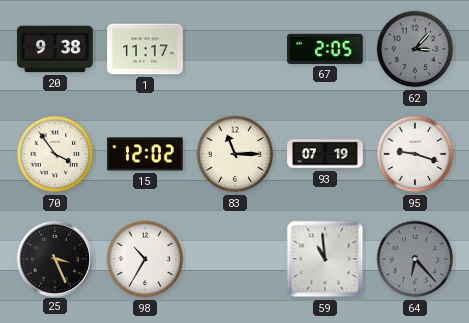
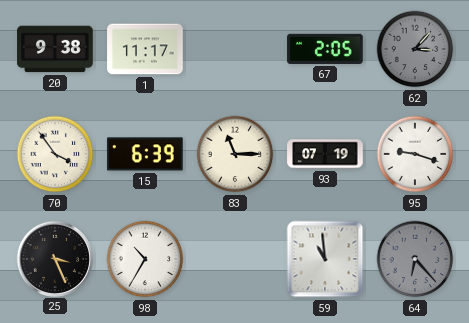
15: 12:02 -> 6:39
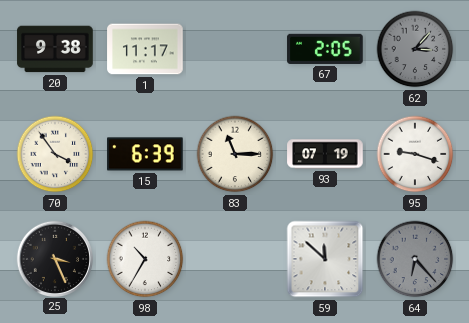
59: 10:59 -> 11:52
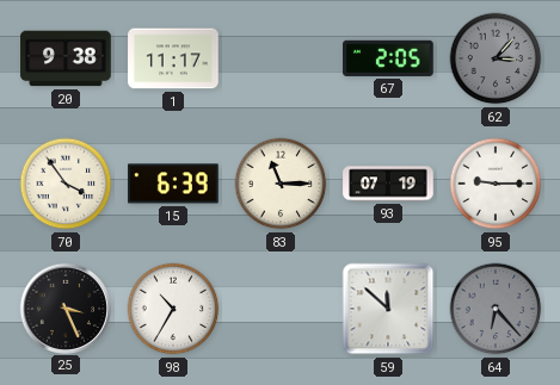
95: 9:18 -> 9:15
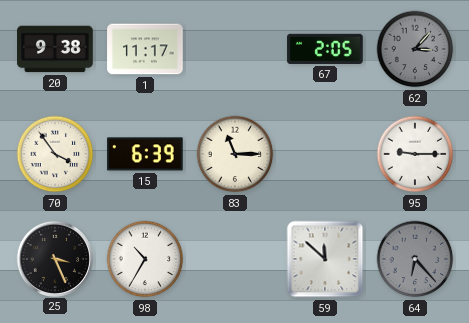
93: 07:19 -> none
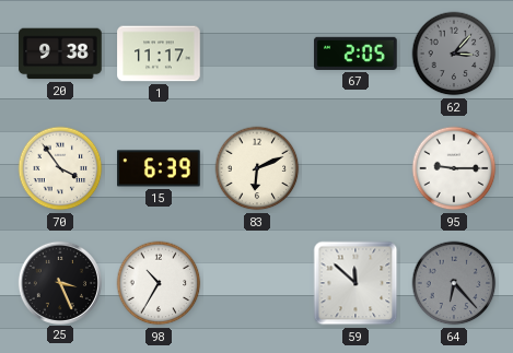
83: 11:15 -> 6:11
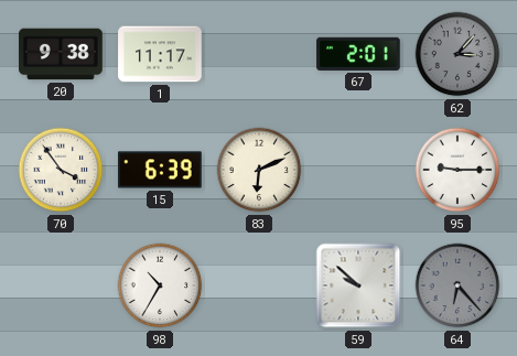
67: 2:05 -> 2:01
25: 3:26 -> none
59: 11:52 -> 9:52
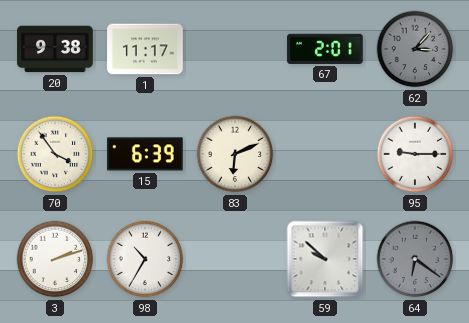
3: none -> 2:12
64: 6:23 -> 6:21
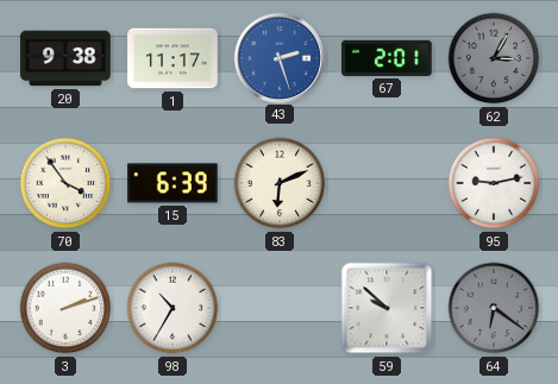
43: none -> 2:27
62: 3:07 -> 3:05
95: 9:15 -> 9:13
